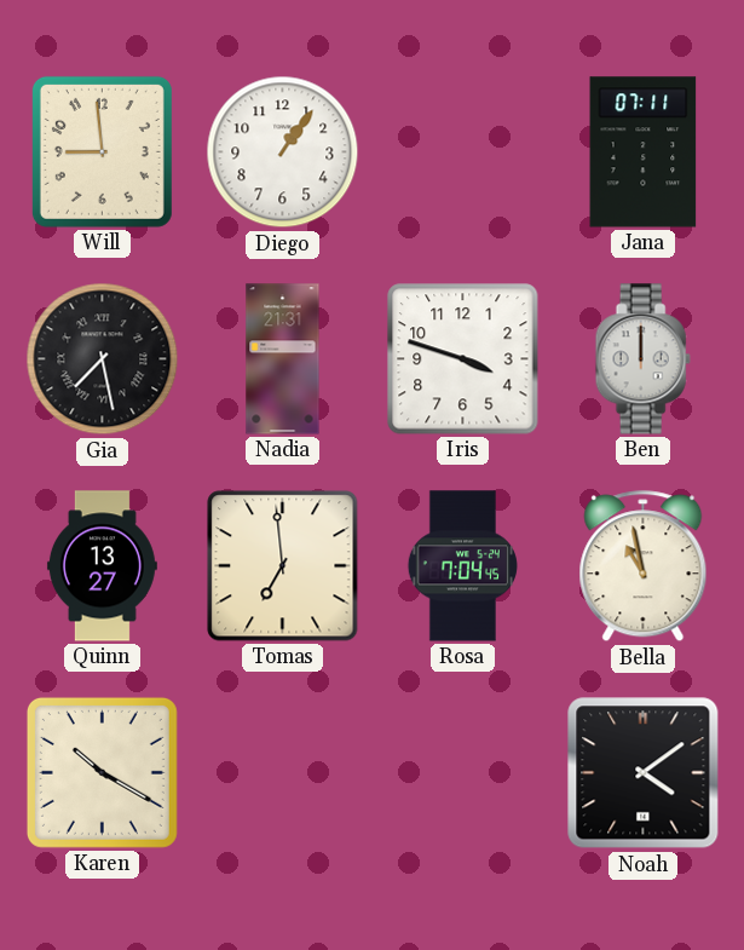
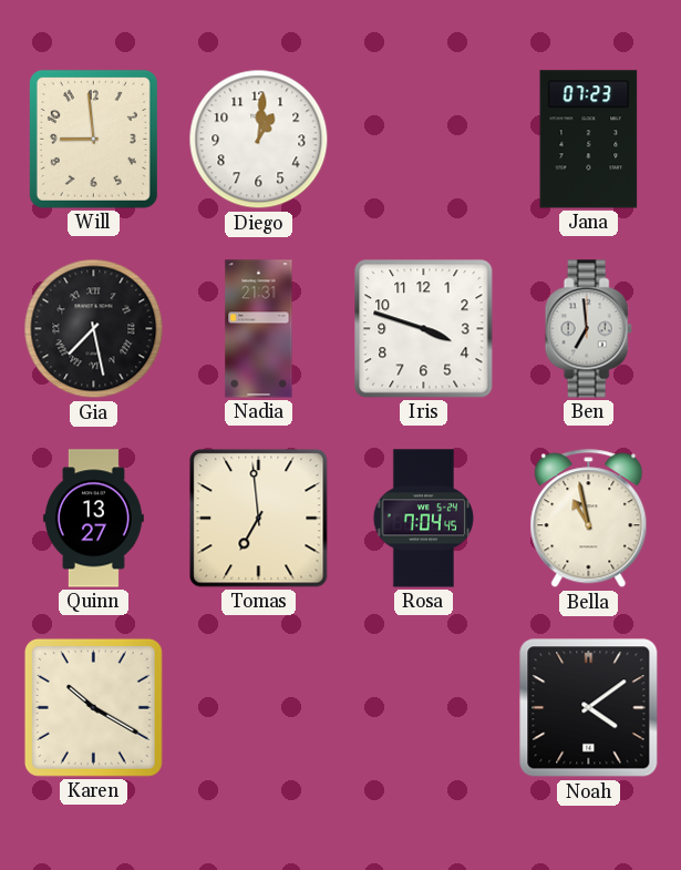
Diego: 1:06 -> 1:01
Jana: 07:11 -> 07:23
Ben: 12:00 -> 6:59
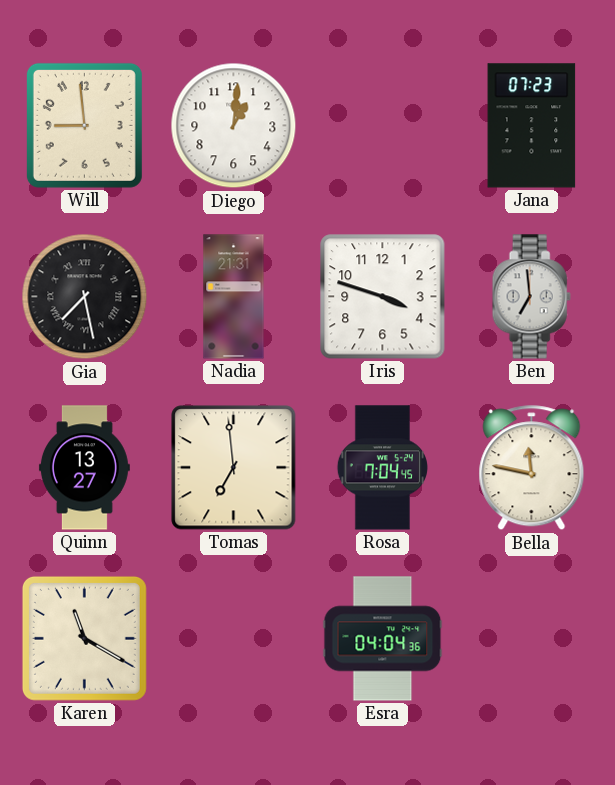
Bella: 10:58 -> 11:47
Karen: 10:20 -> 11:20
Esra: none -> 04:04
Noah: 4:09 -> none
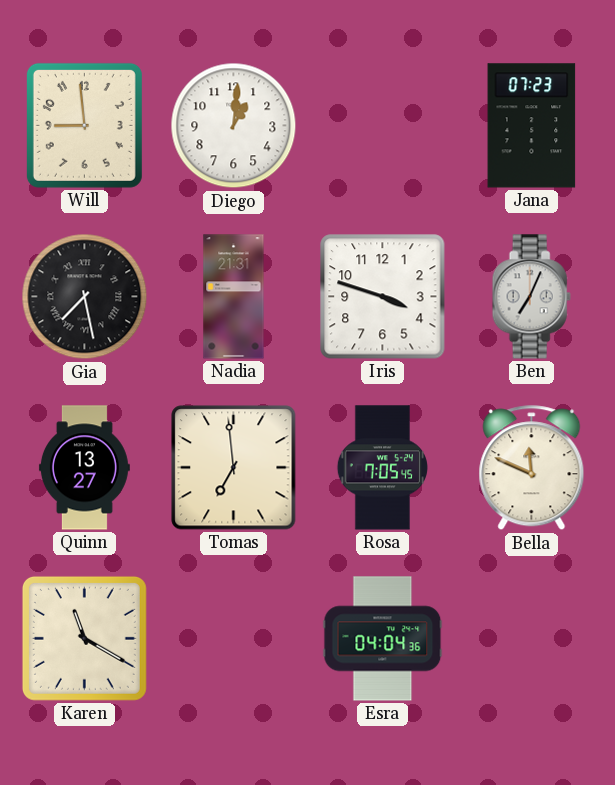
Ben: 6:59 -> 7:04
Rosa: 7:04 -> 7:05
Bella: 11:47 -> 11:49
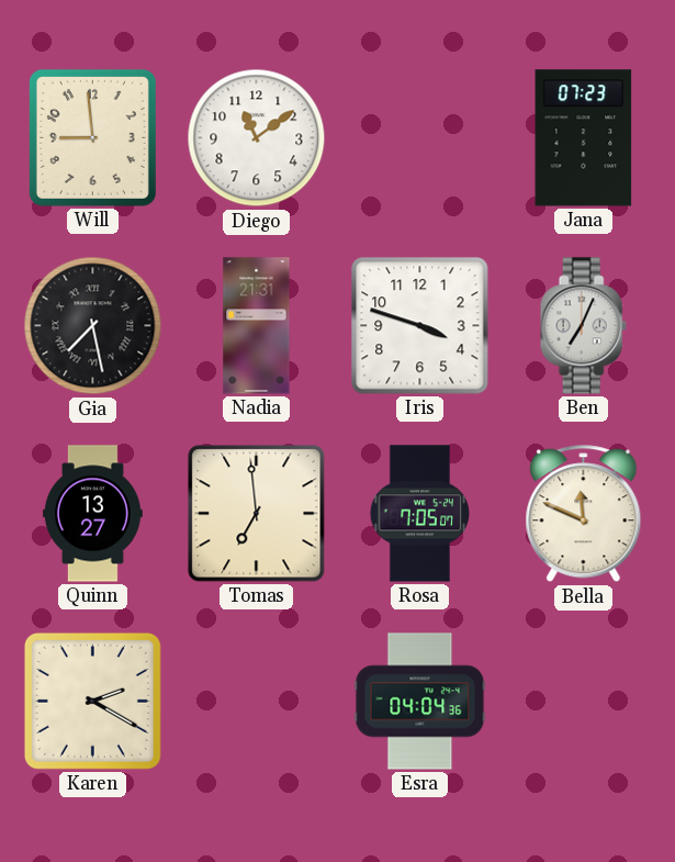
Diego: 1:01 -> 11:09
Rosa: 7:05:45 -> 7:05:07
Karen: 11:20 -> 2:20
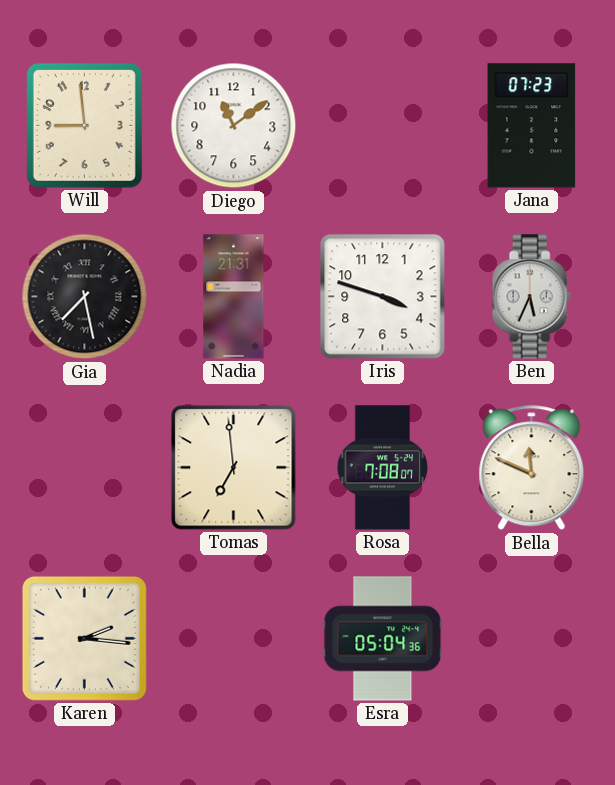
Ben: 7:04 -> 5:34
Quinn: 13:27 -> none
Rosa: 7:05 -> 7:08
Karen: 2:20 -> 2:16
Esra: 04:04 -> 05:04
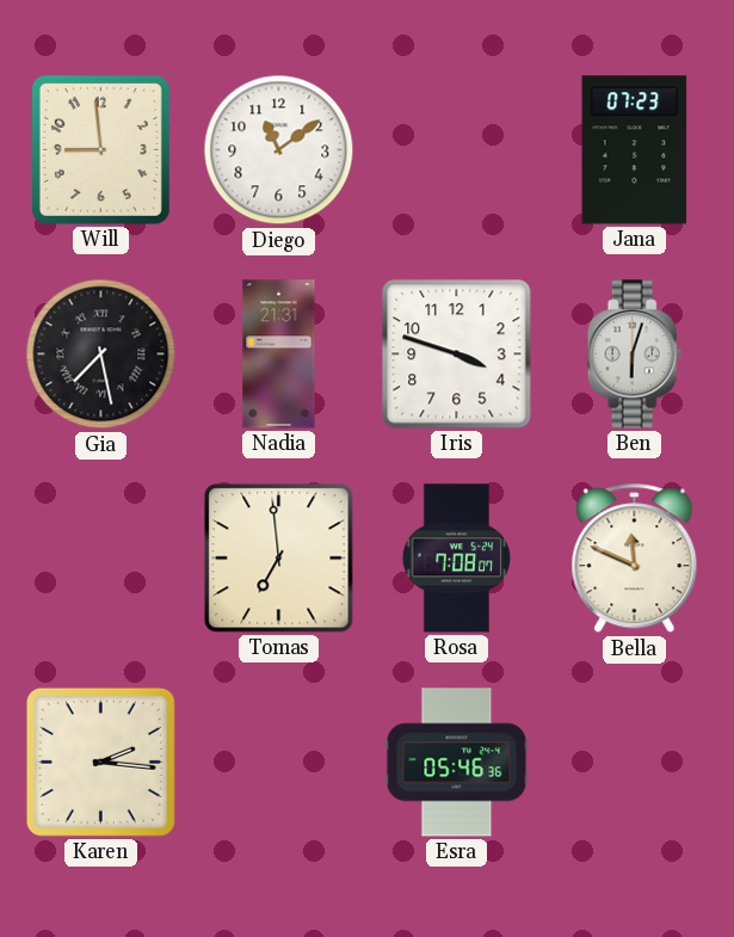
Ben: 5:34 -> 6:03
Esra: 05:04 -> 05:46
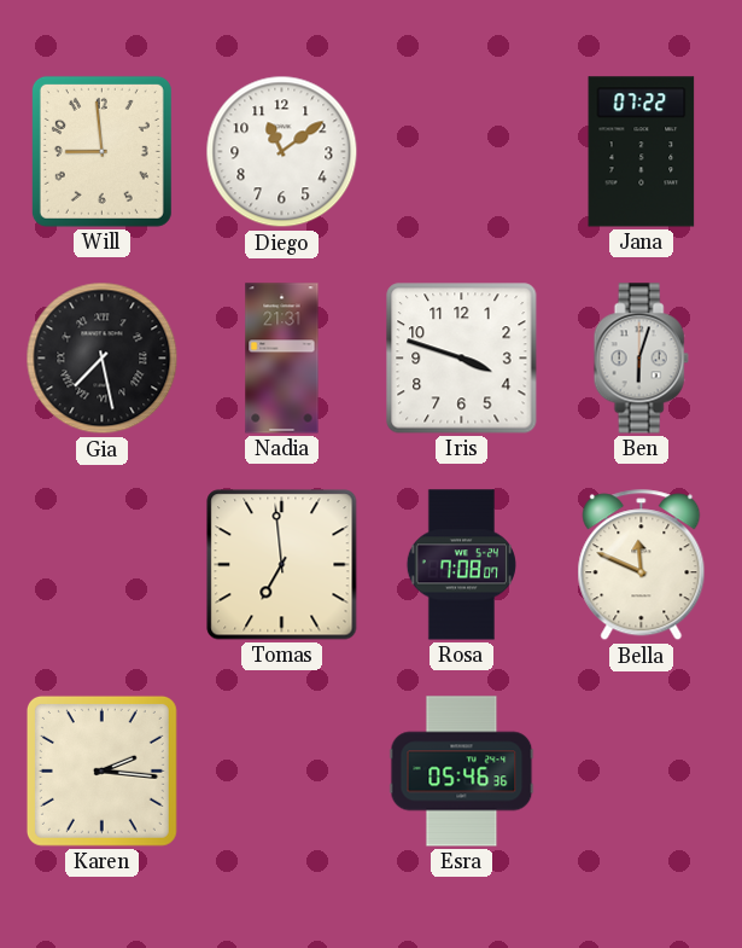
Jana: 07:23 -> 07:22
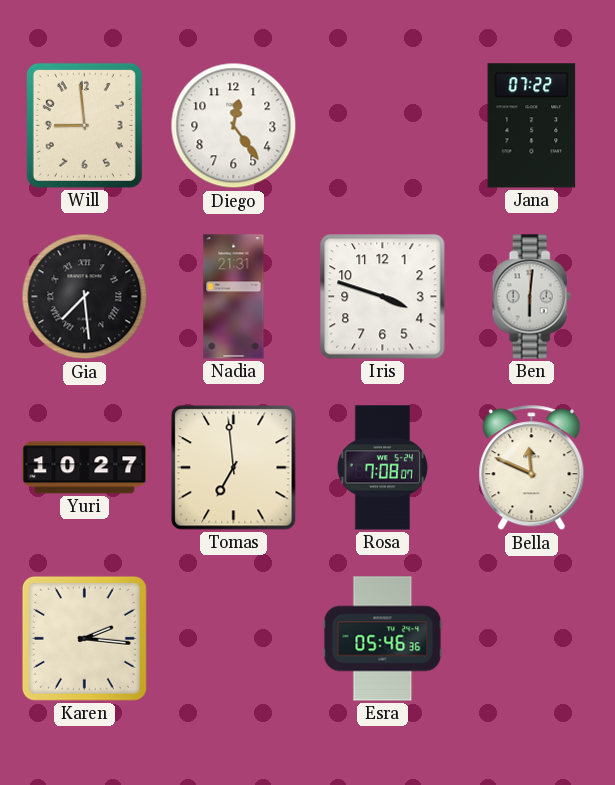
Diego: 11:09 -> 12:24
Gia: 7:28 -> 7:29
Ben: 6:03 -> 6:01
Yuri: none -> 10:27
